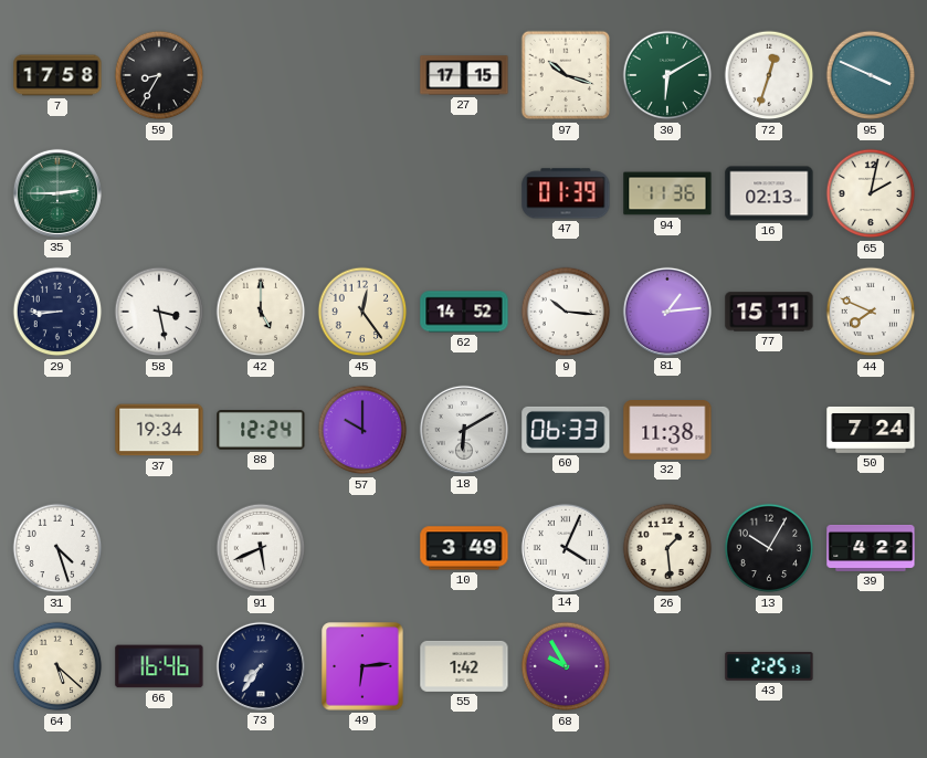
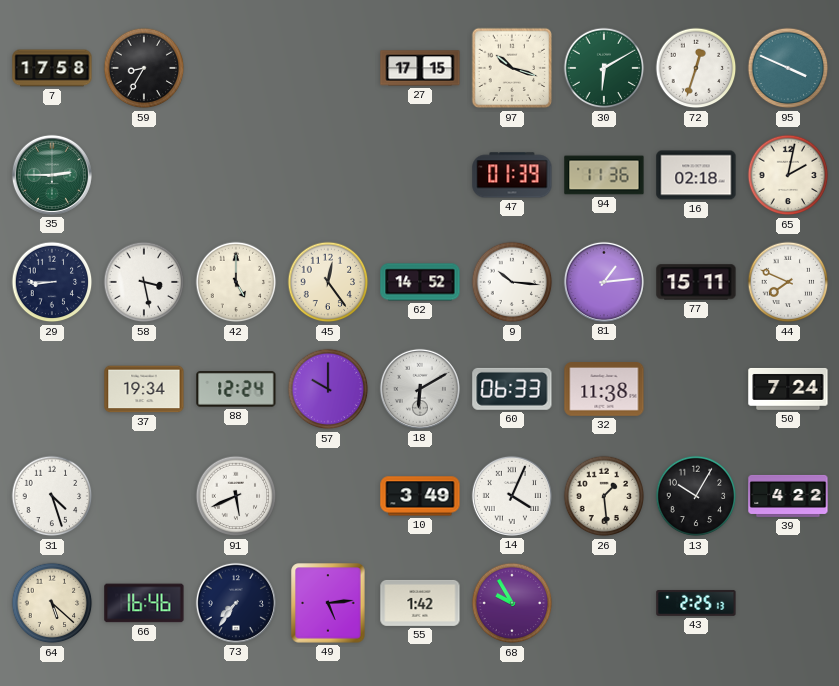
16: 02:13 -> 02:18
49: 6:14 -> 5:14
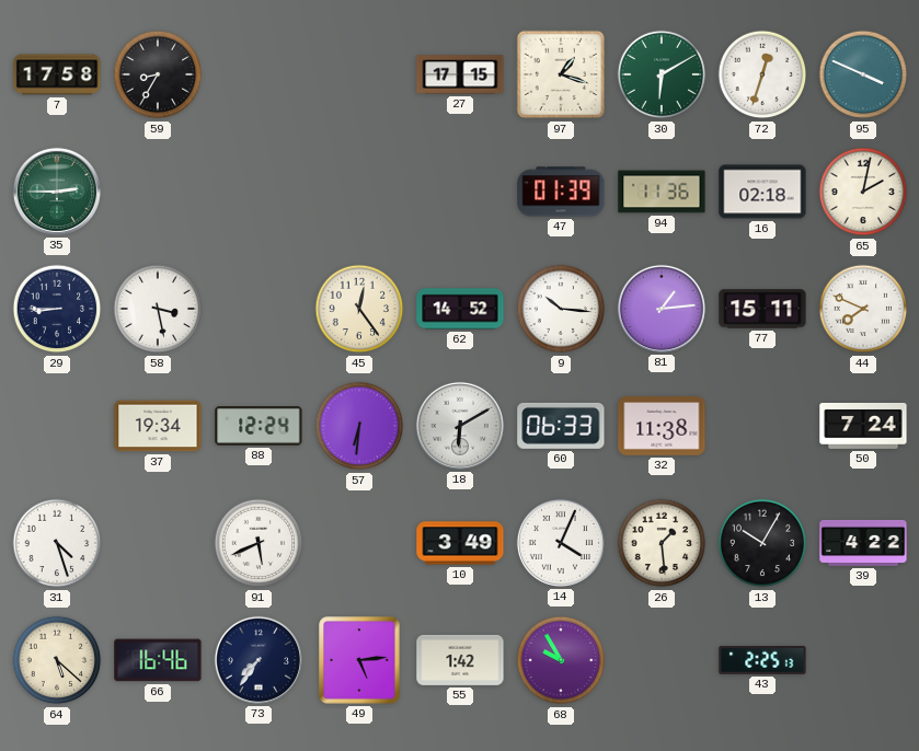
97: 10:18 -> 1:18
42: 5:00 -> none
57: 10:00 -> 6:31
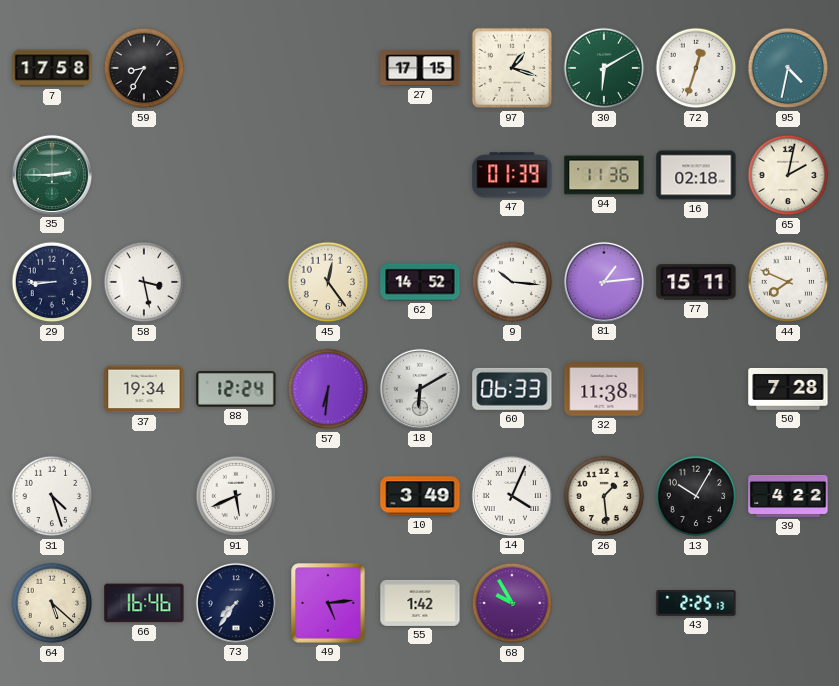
95: 3:49 -> 4:32
50: 7:24 -> 7:28
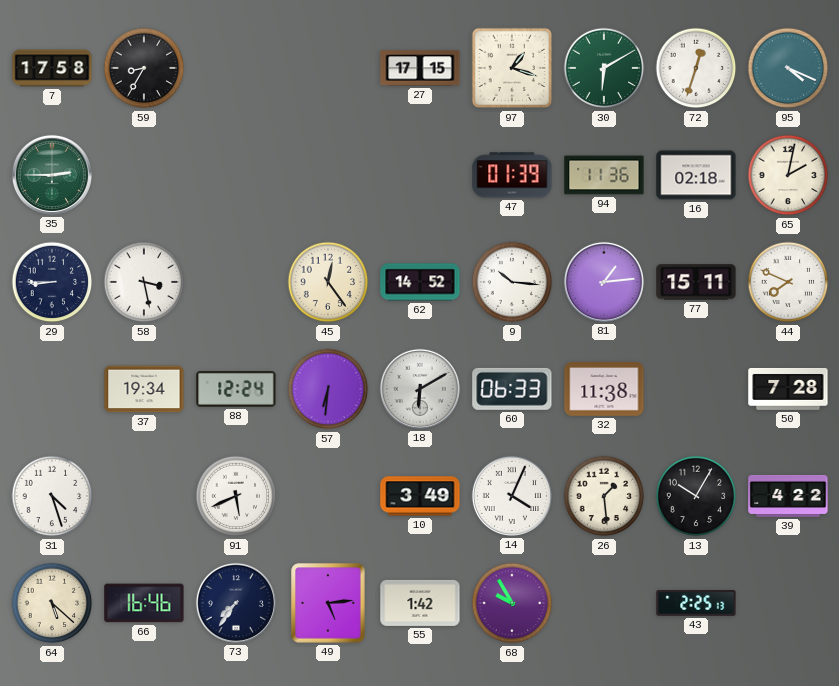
95: 4:32 -> 4:19
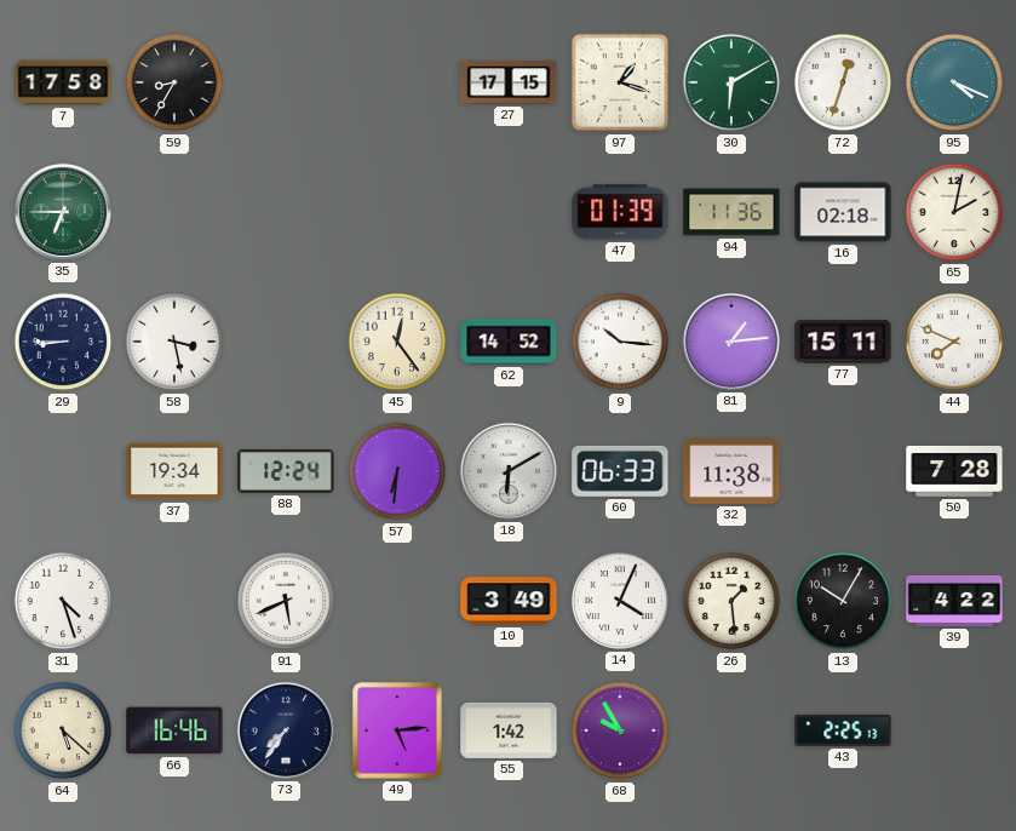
35: 2:45 -> 6:45
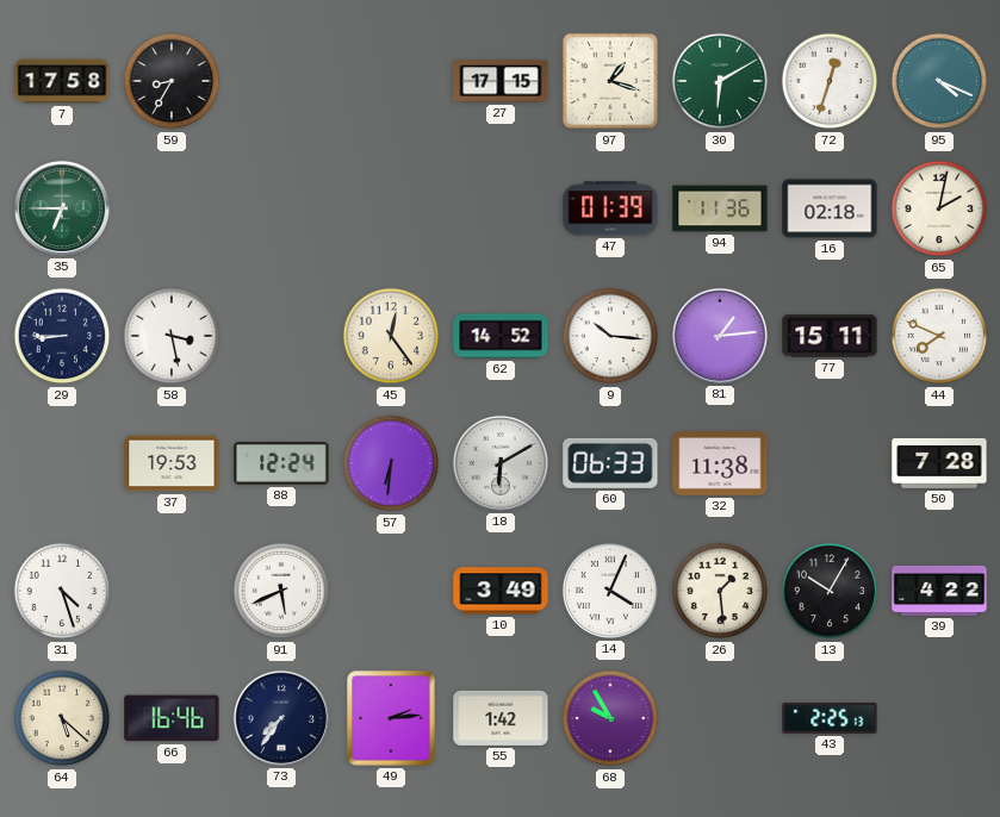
37: 19:34 -> 19:53
49: 5:14 -> 2:14
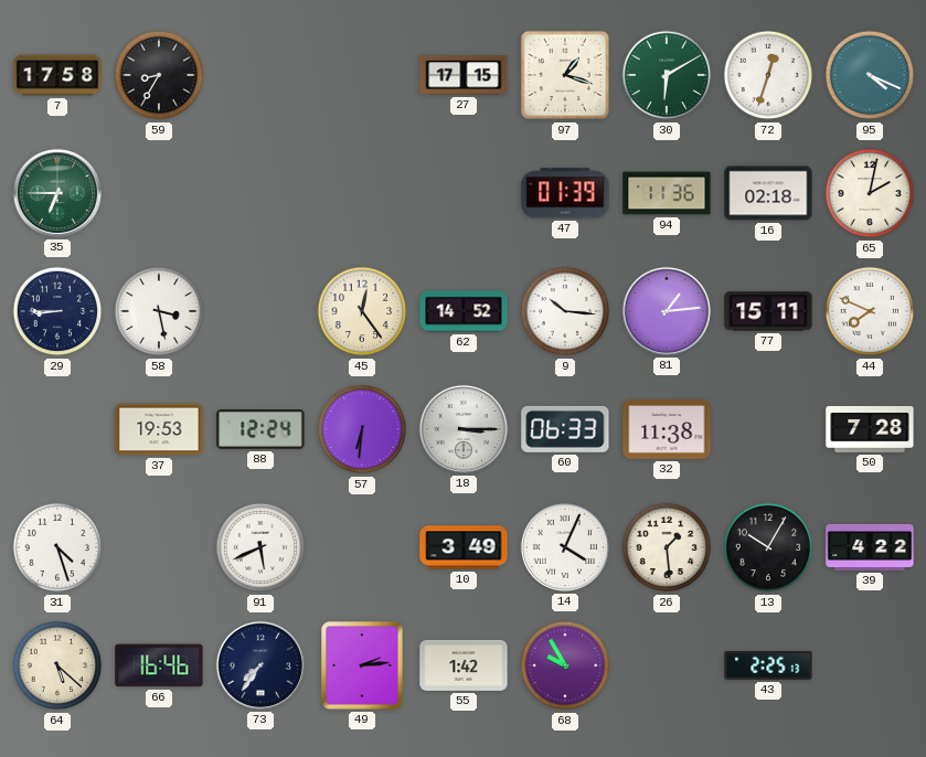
18: 6:10 -> 3:15
